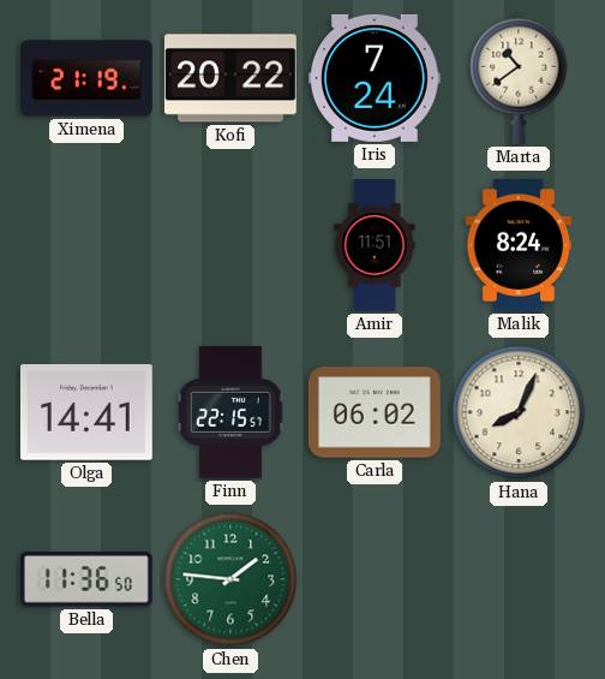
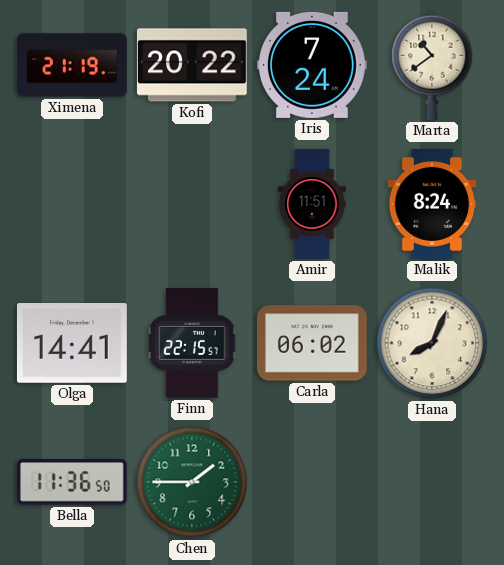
Chen: 1:46 -> 1:45
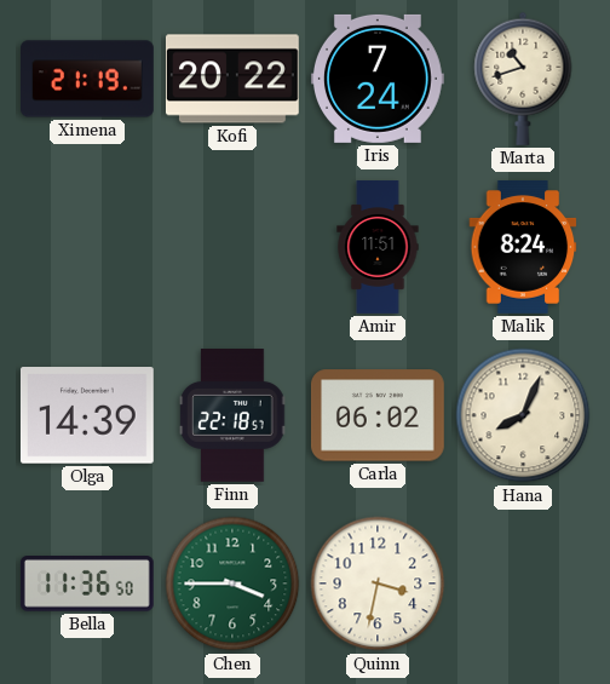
Marta: 10:39 -> 10:42
Olga: 14:41 -> 14:39
Finn: 22:15 -> 22:18
Chen: 1:45 -> 3:45
Quinn: none -> 3:32
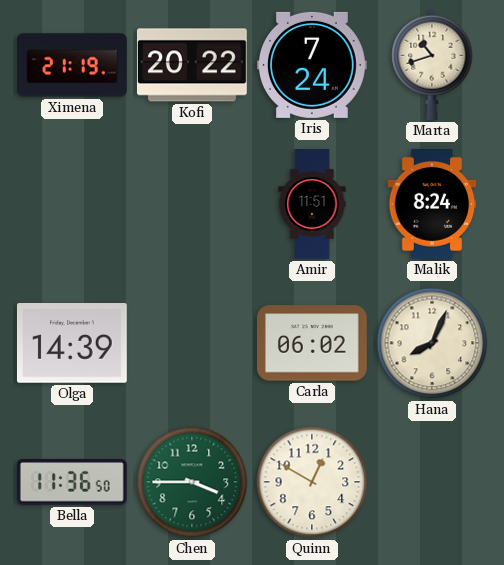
Finn: 22:18 -> none
Quinn: 3:32 -> 12:50
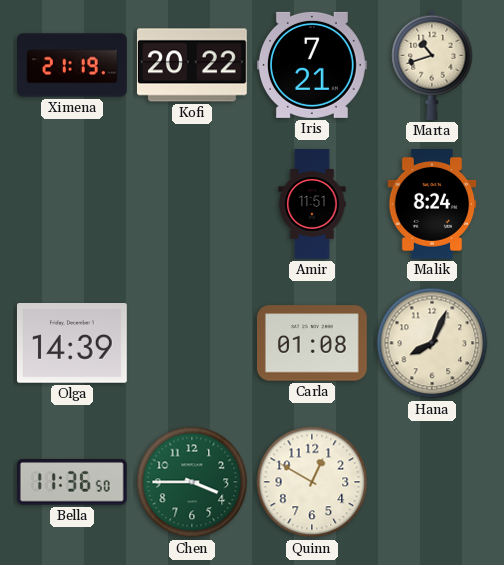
Iris: 7:24 -> 7:21
Carla: 06:02 -> 01:08
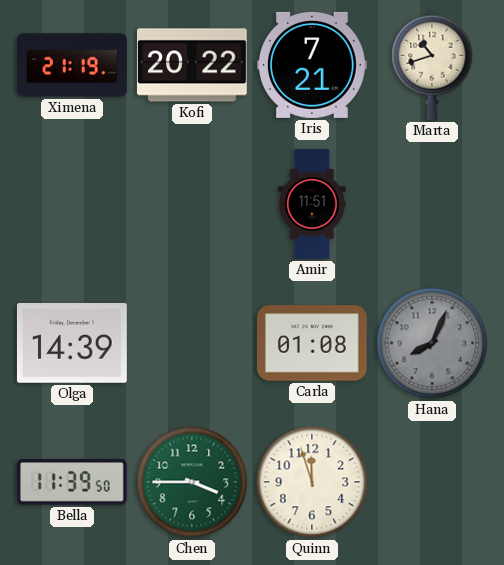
Malik: 8:24 -> none
Hana dial: cream -> grey
Bella: 11:36 -> 11:39
Quinn: 12:50 -> 11:57
